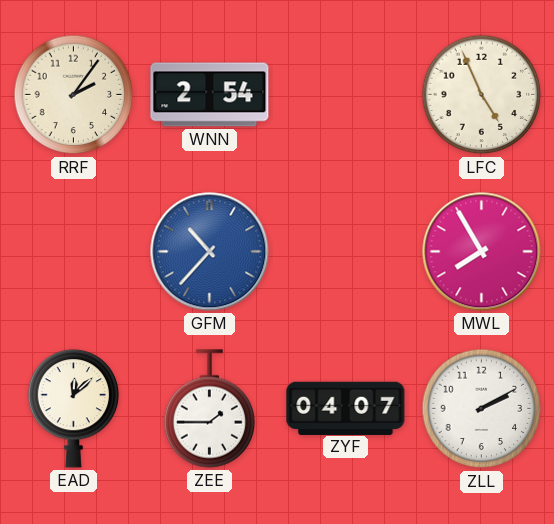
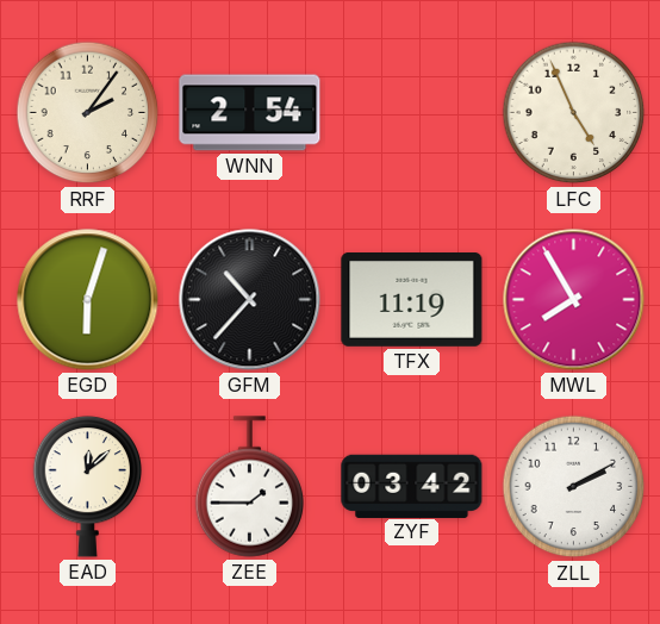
EGD: none -> 6:03
GFM dial: blue -> black
TFX: none -> 11:19
ZYF: 04:07 -> 03:42
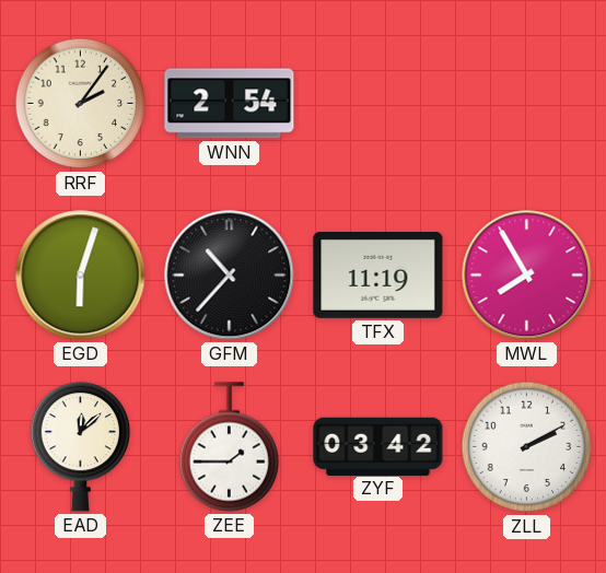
LFC: 4:56 -> none
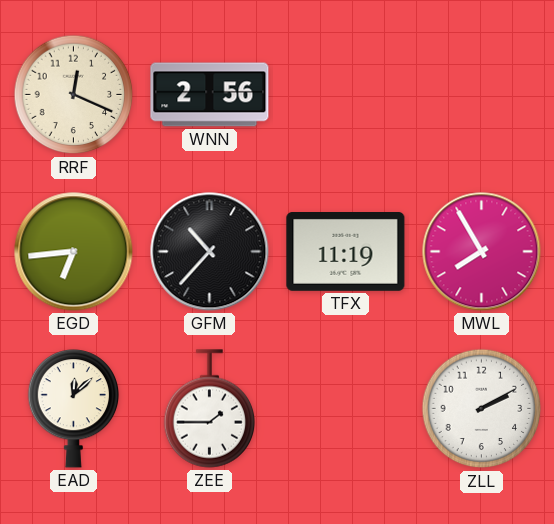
RRF: 2:06 -> 12:19
WNN: 2:54 -> 2:56
EGD: 6:03 -> 6:44
ZYF: 03:42 -> none
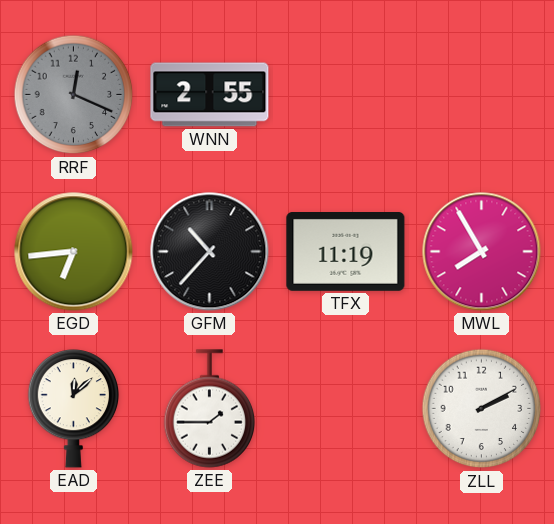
RRF dial: cream -> grey
WNN: 2:56 -> 2:55
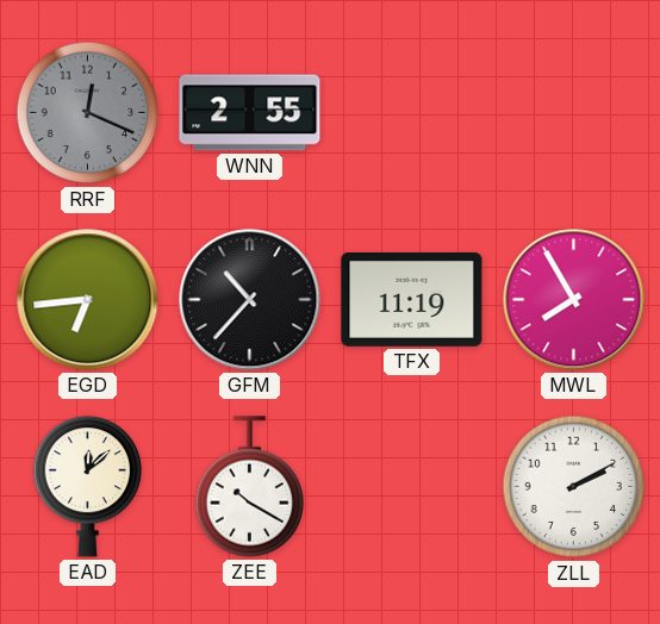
ZEE: 1:45 -> 10:20
